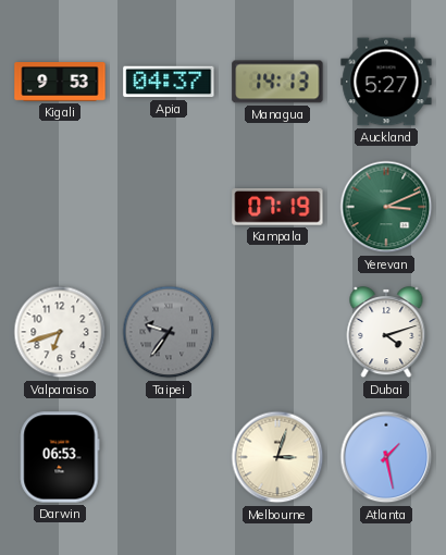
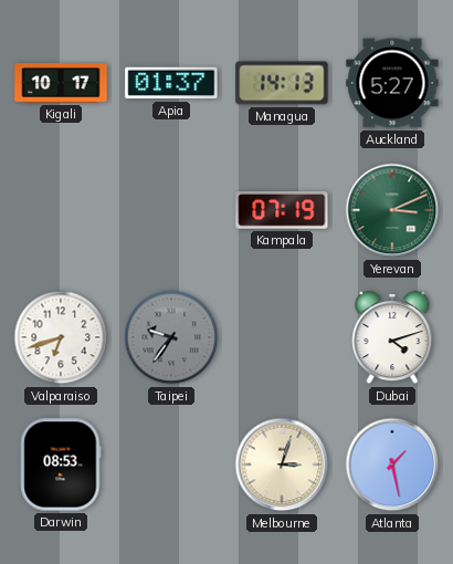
Kigali: 9:53 -> 10:17
Apia: 04:37 -> 01:37
Darwin: 06:53 -> 08:53
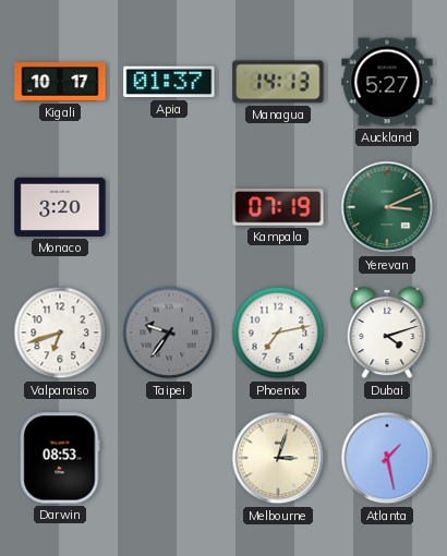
Monaco: none -> 3:20
Phoenix: none -> 7:13
